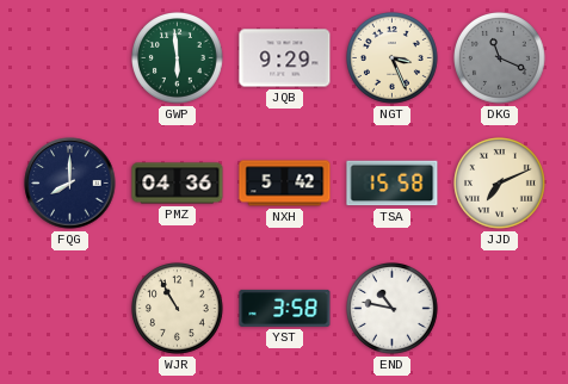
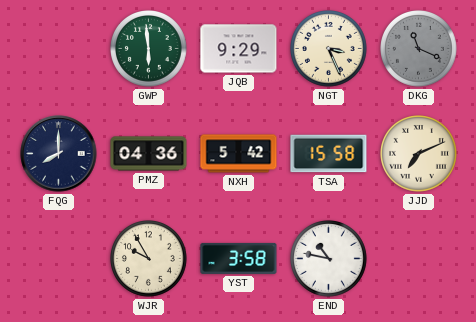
WJR: 10:55 -> 9:55
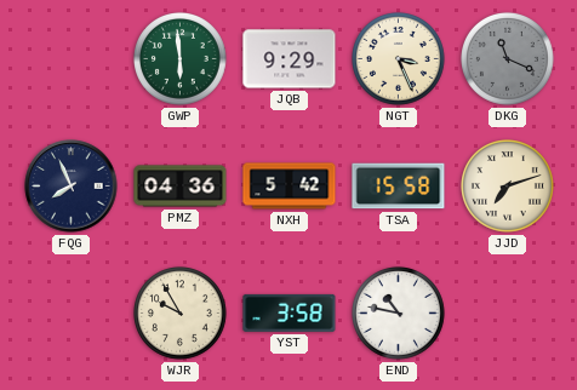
FQG: 8:00 -> 7:56
JJD: 7:11 -> 7:12
